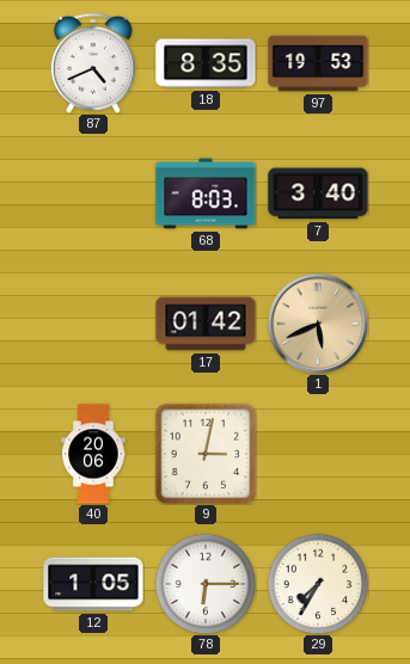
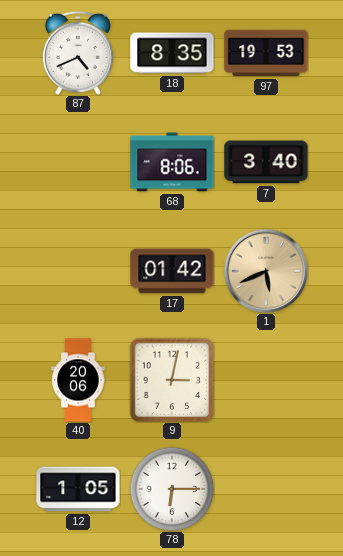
68: 8:03 -> 8:06
29: 7:35 -> none
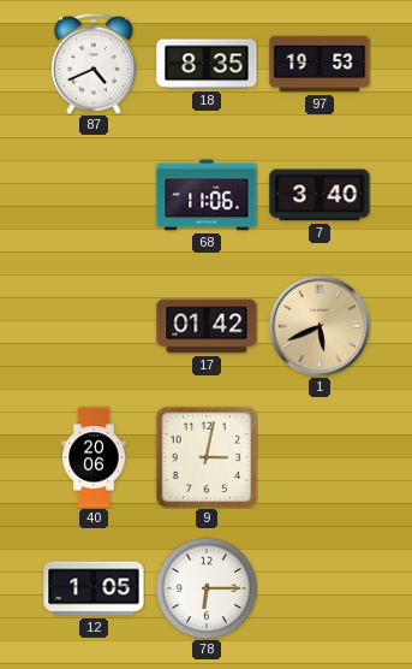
68: 8:06 -> 11:06
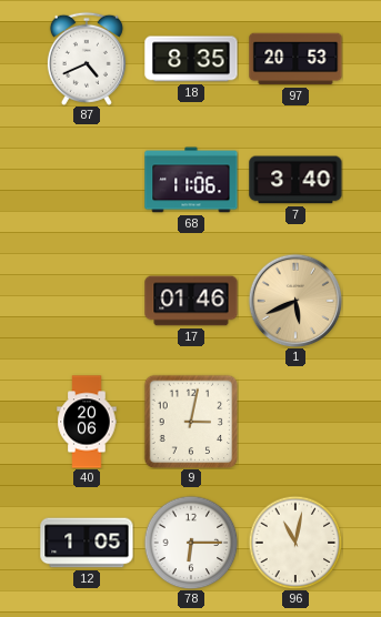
97: 19:53 -> 20:53
17: 01:42 -> 01:46
96: none -> 11:02
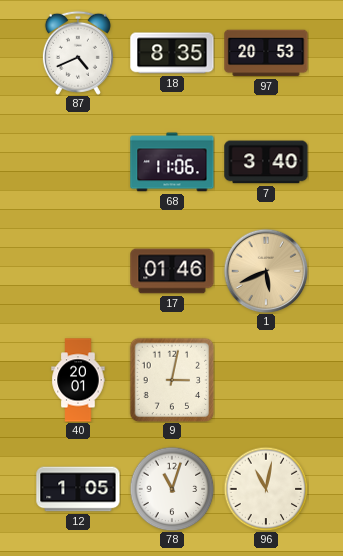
40: 20:06 -> 20:01
78: 6:15 -> 11:03
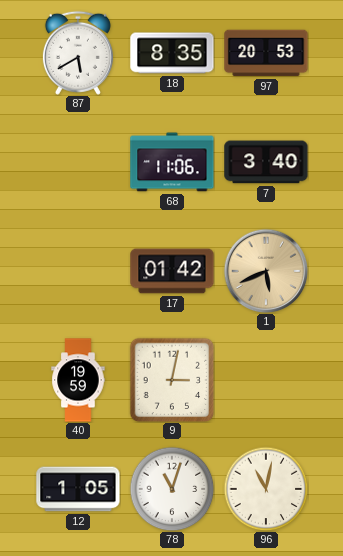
87: 4:41 -> 5:40
17: 01:46 -> 01:42
40: 20:01 -> 19:59
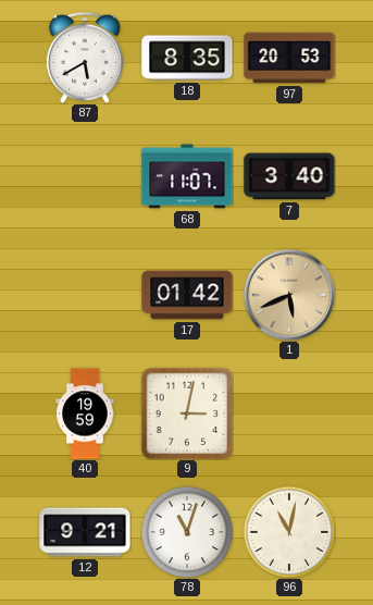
68: 11:06 -> 11:07
12: 1:05 -> 9:21
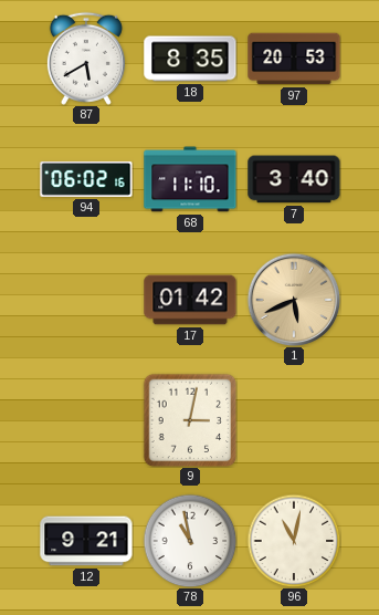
94: none -> 06:02
68: 11:07 -> 11:10
40: 19:59 -> none
78: 11:03 -> 10:58
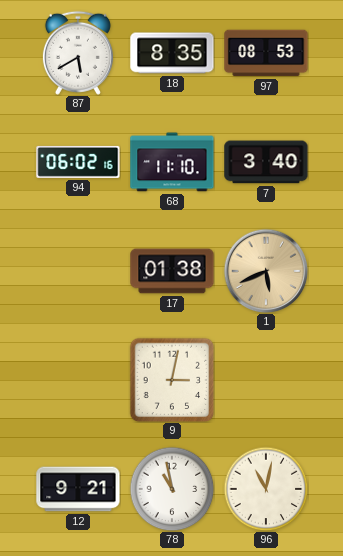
97: 20:53 -> 08:53
17: 01:42 -> 01:38
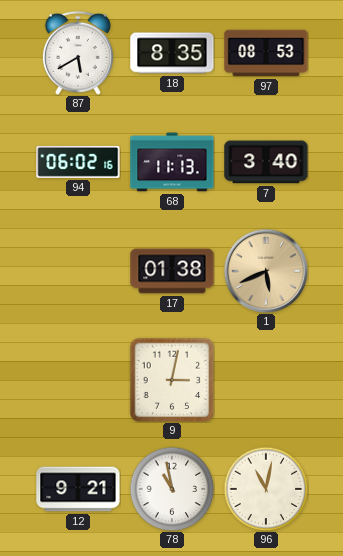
68: 11:10 -> 11:13
